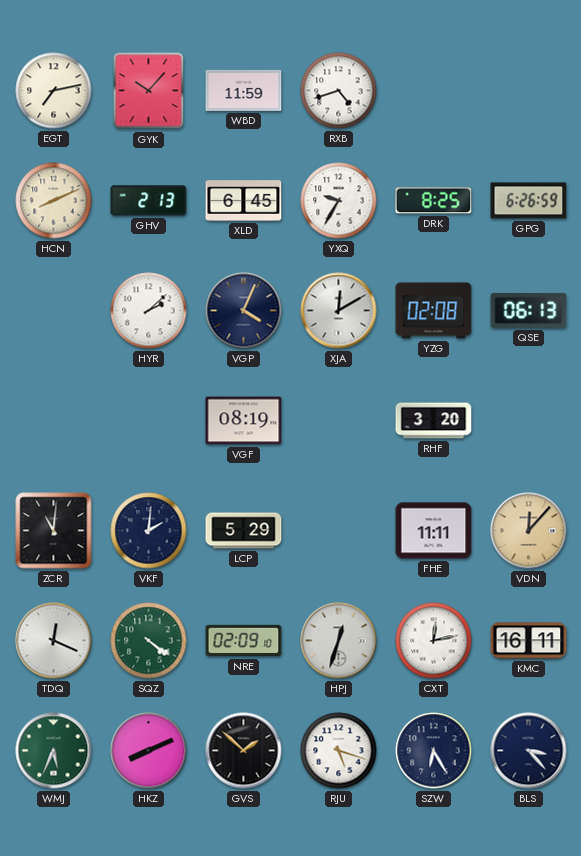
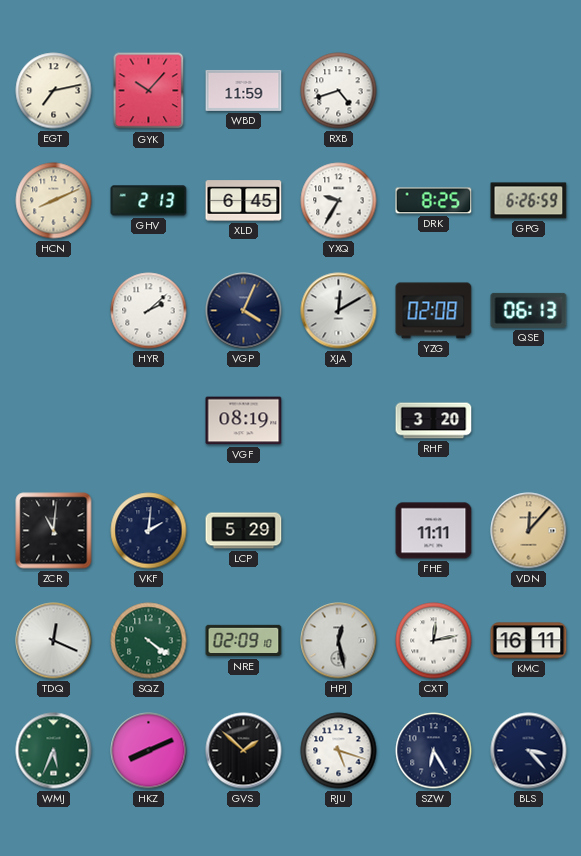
HPJ: 12:33 -> 12:28
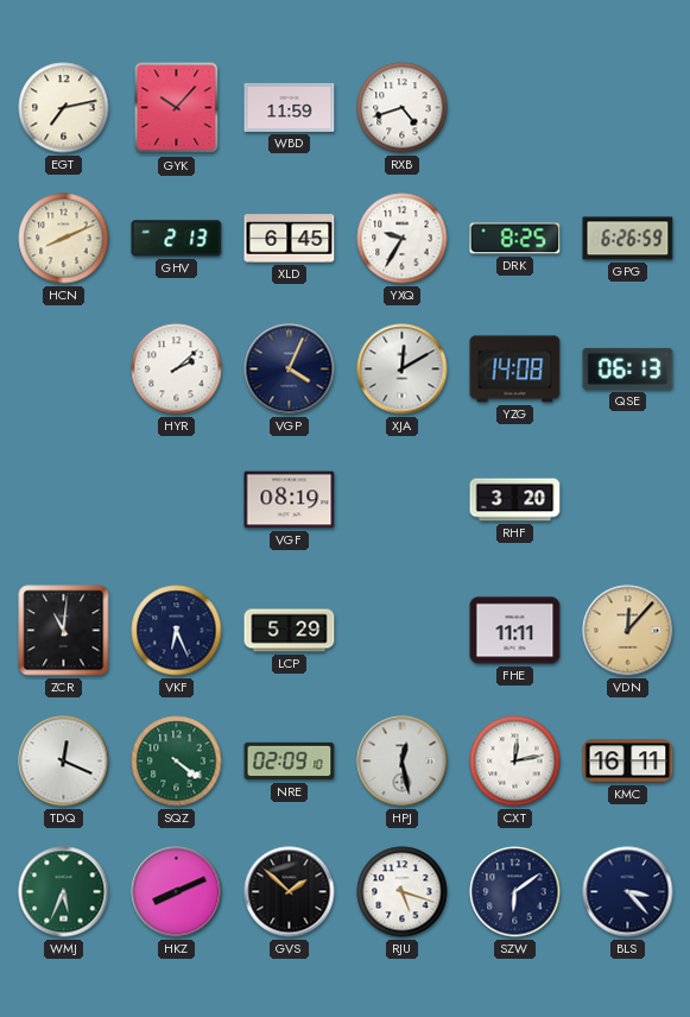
YZG: 02:08 -> 14:08
VKF: 2:01 -> 6:26
SZW: 6:25 -> 6:09
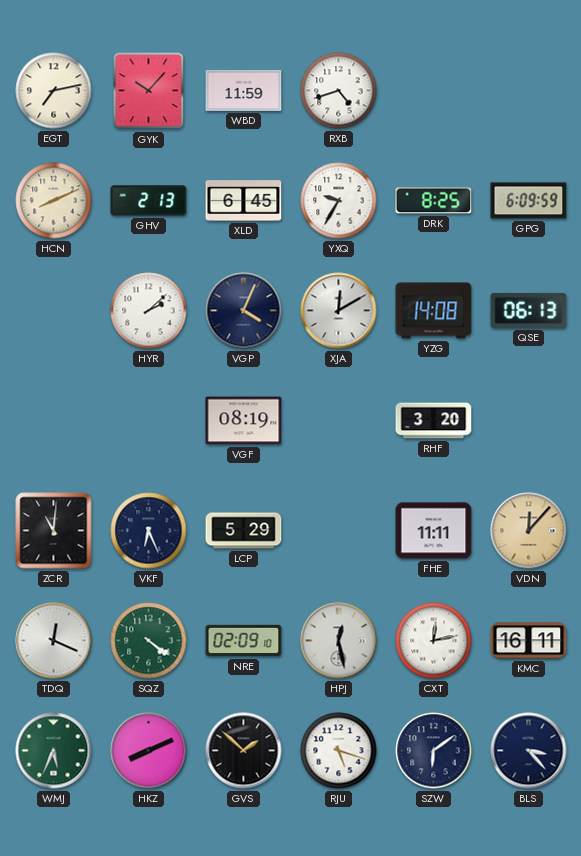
GPG: 6:26 -> 6:09
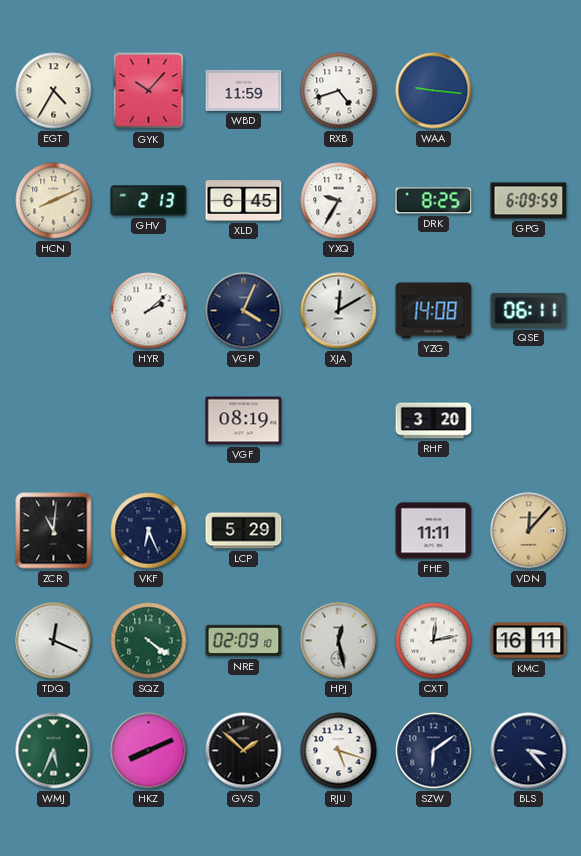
EGT: 7:13 -> 4:35
WAA: none -> 9:16
QSE: 06:13 -> 06:11
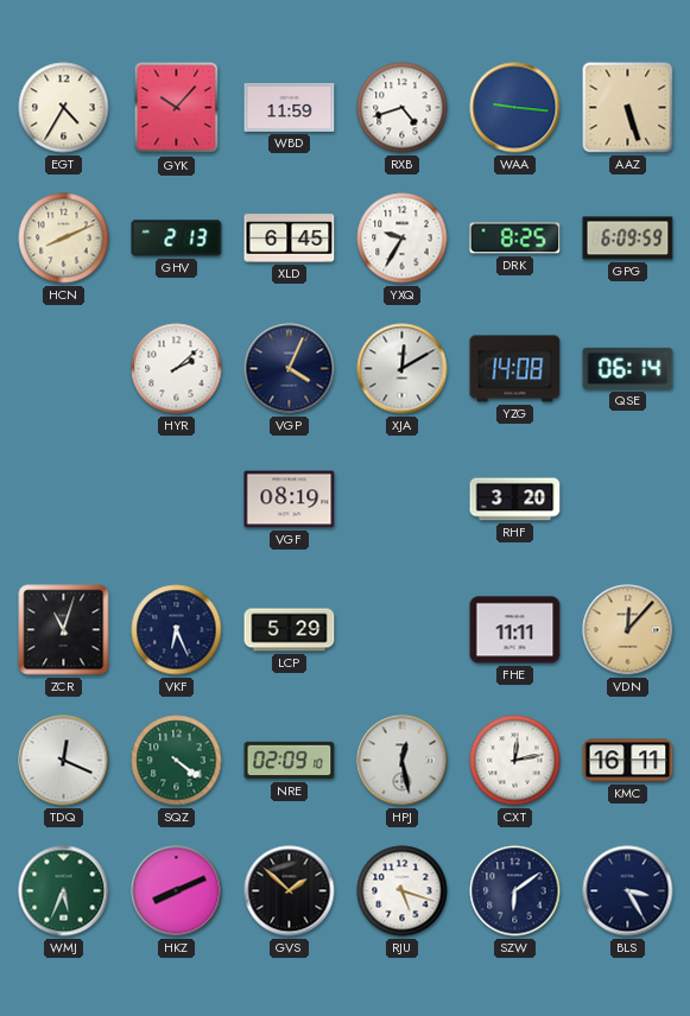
AAZ: none -> 5:27
QSE: 06:11 -> 06:14
ZCR: 11:01 -> 11:03
BLS: 3:23 -> 3:25
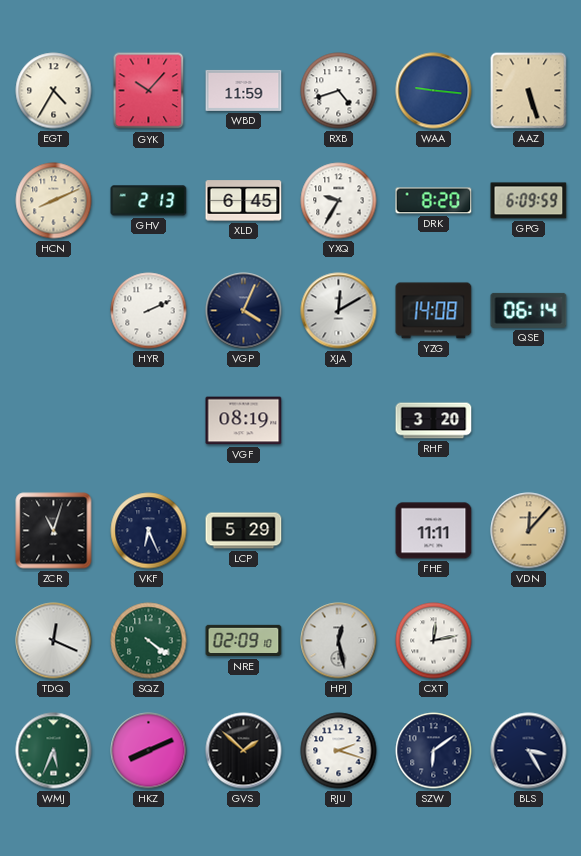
DRK: 8:25 -> 8:20
HYR: 2:08 -> 2:11
KMC: 16:11 -> none
RJU: 5:18 -> 2:18
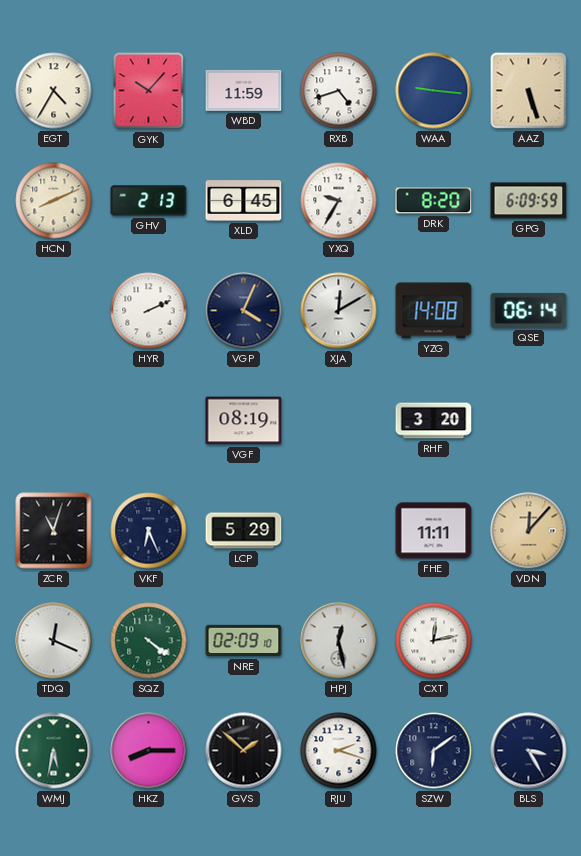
WMJ: 5:34 -> 5:32
HKZ: 8:11 -> 8:15
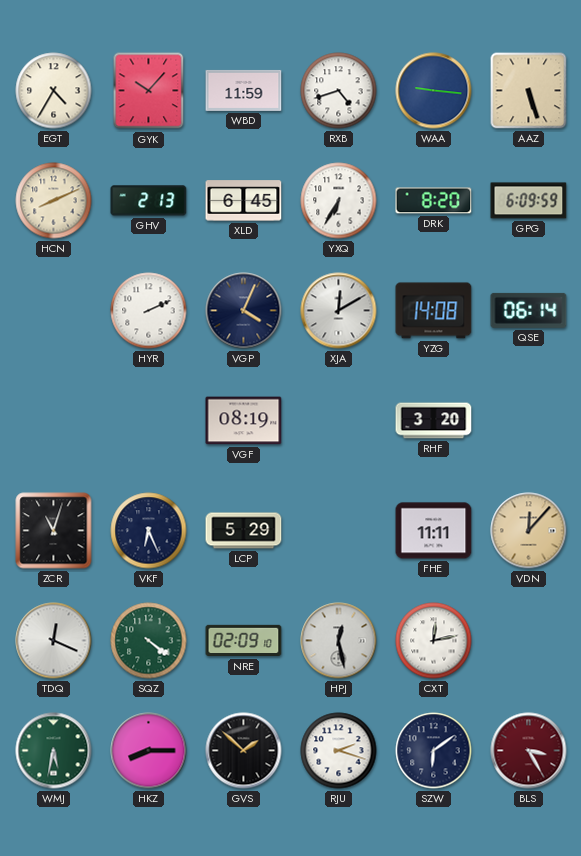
YXQ: 9:35 -> 6:35
BLS dial: navy -> burgundy
